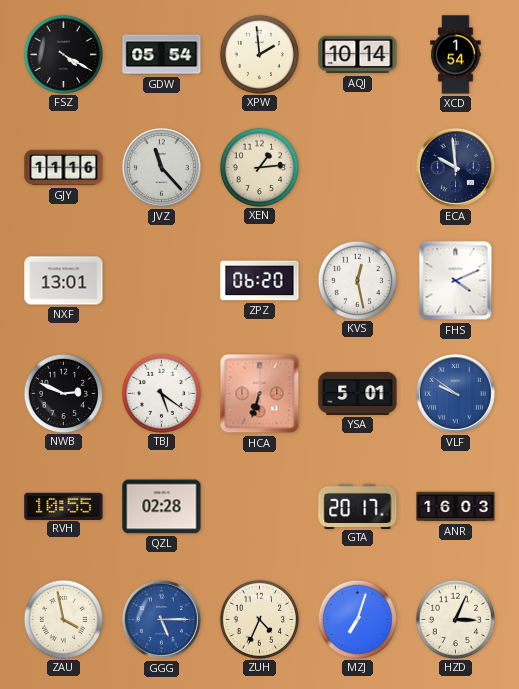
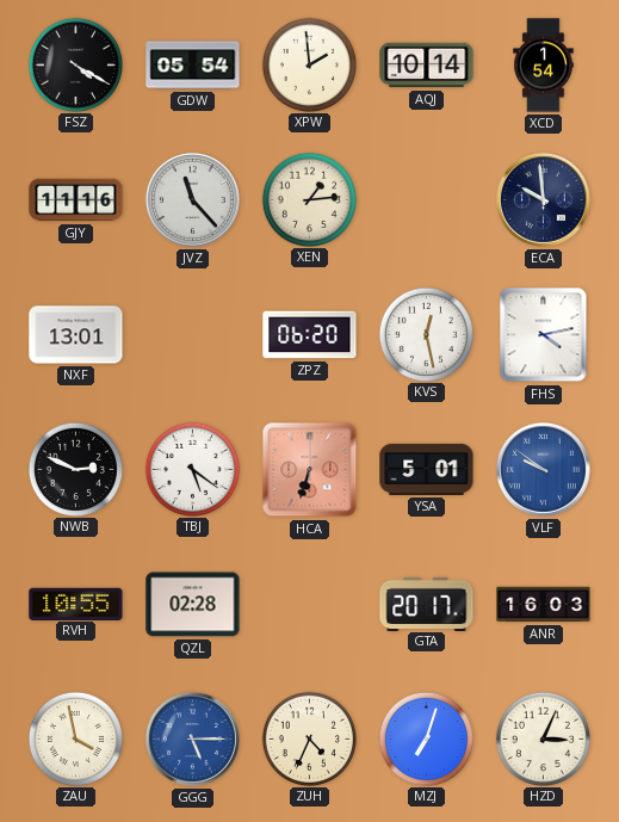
FHS: 4:11 -> 4:13
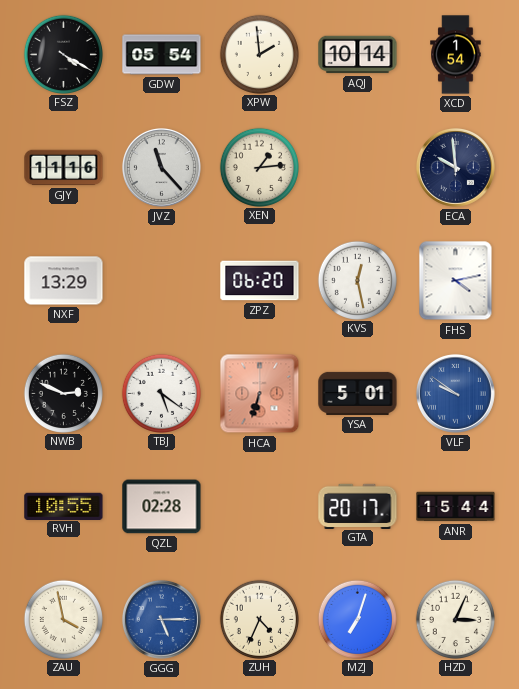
NXF: 13:01 -> 13:29
ANR: 16:03 -> 15:44
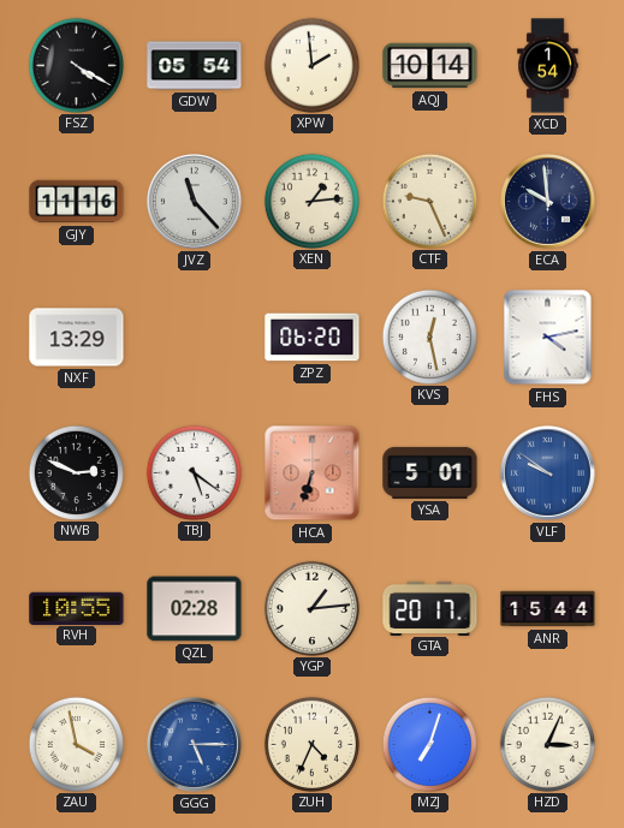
CTF: none -> 9:26
YGP: none -> 1:14
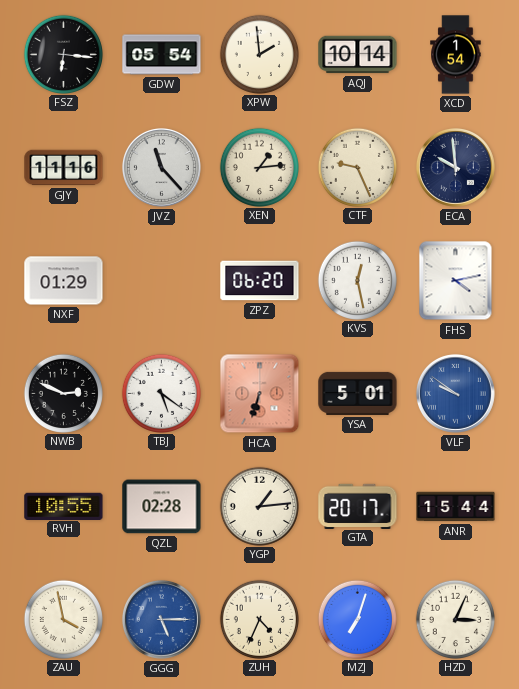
FSZ: 4:20 -> 6:16
NXF: 13:29 -> 01:29
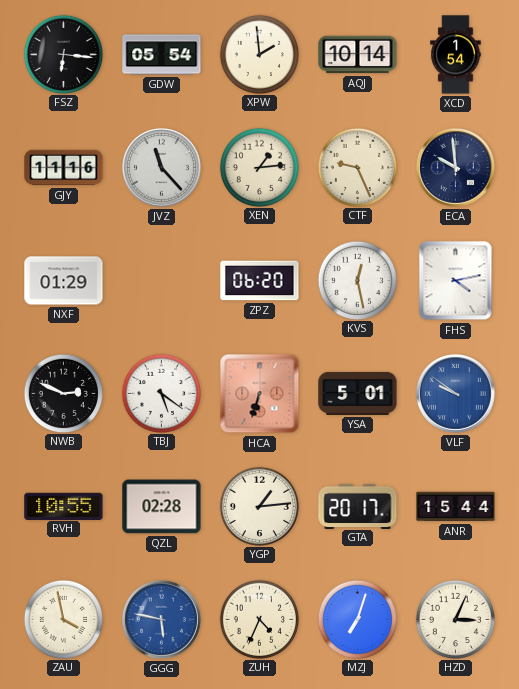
GGG: 5:15 -> 5:47
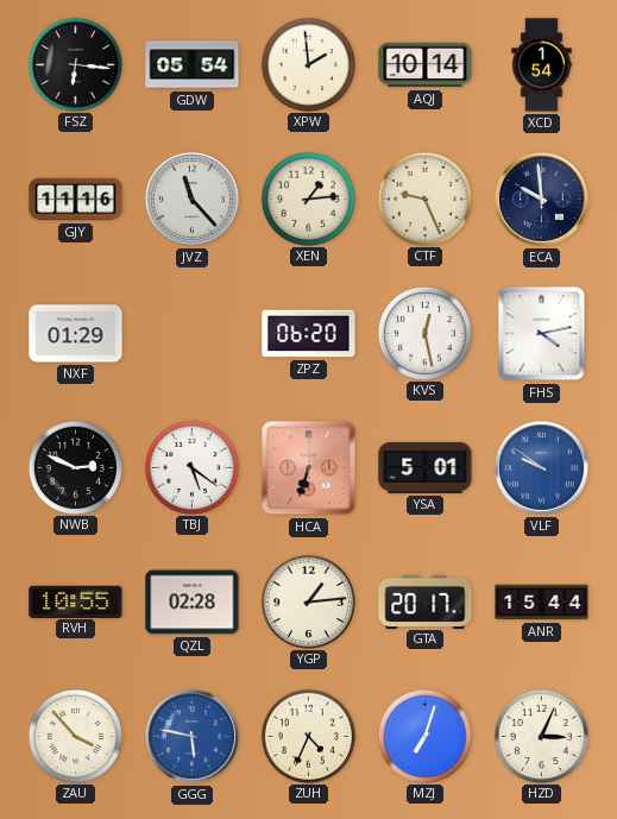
ZAU: 3:58 -> 3:53
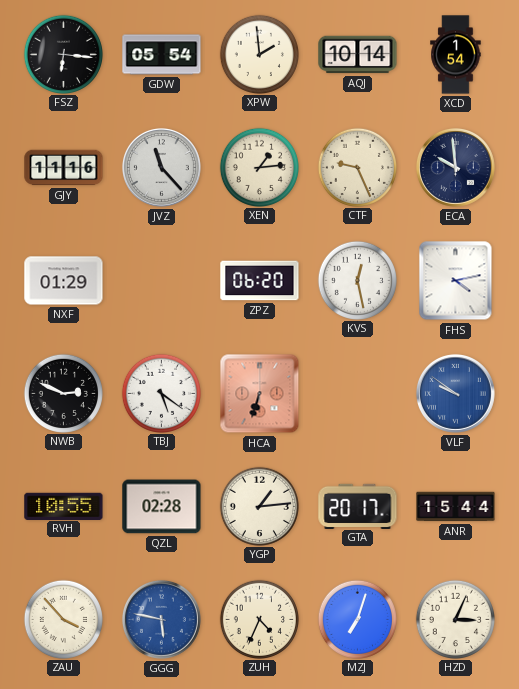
YSA: 5:01 -> none
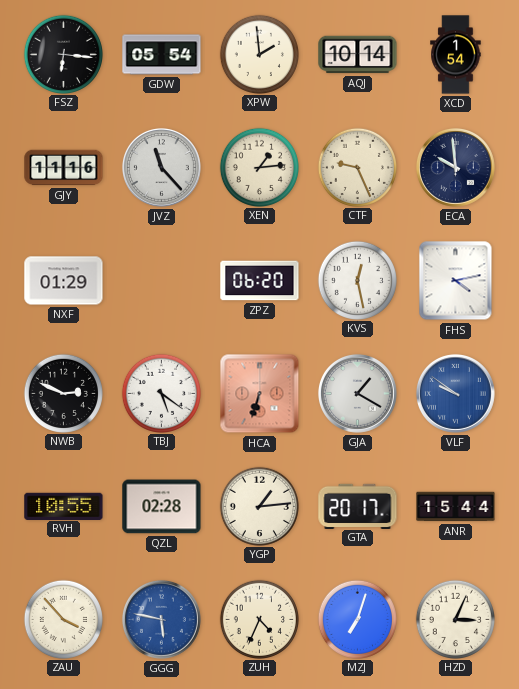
GJA: none -> 1:20
